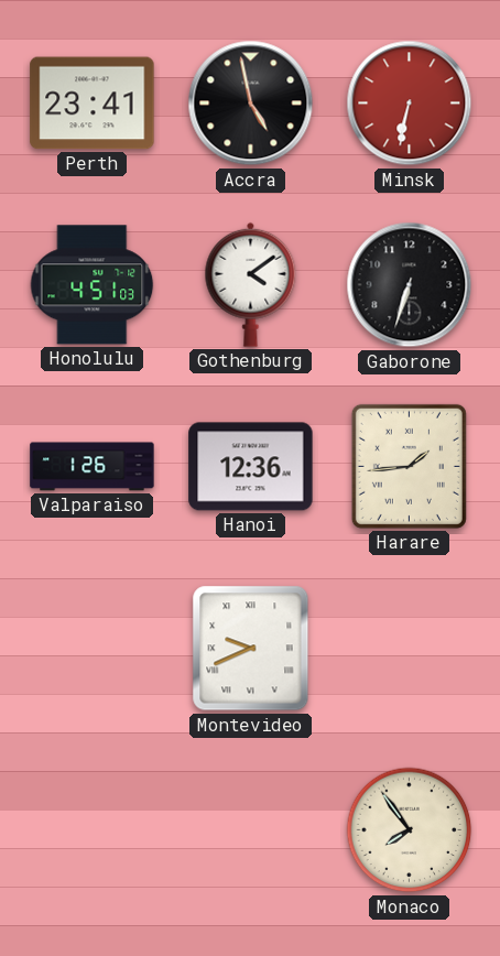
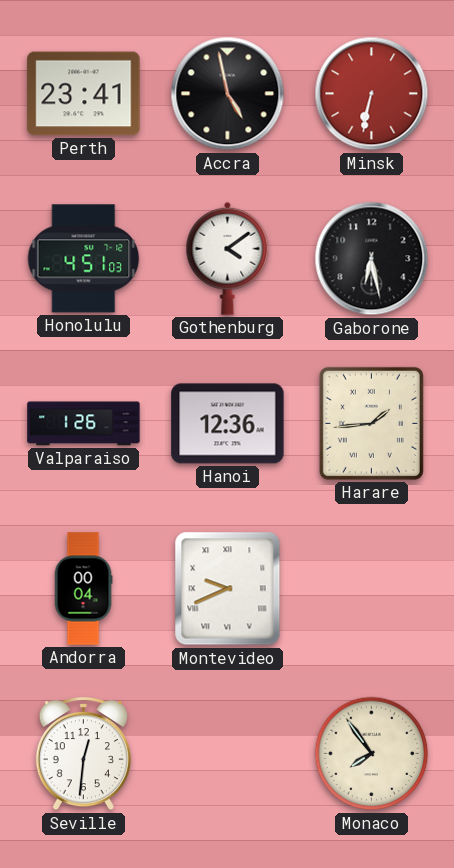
Gaborone: 6:33 -> 6:28
Andorra: none -> 00:04
Seville: none -> 12:31
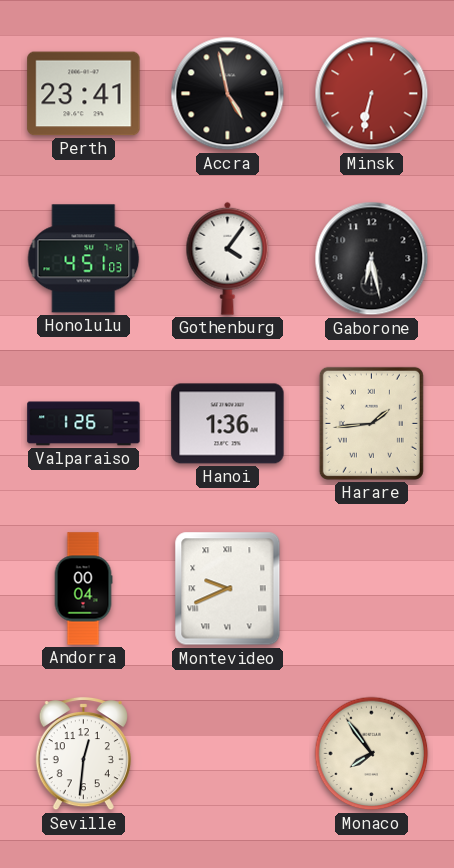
Gothenburg: 4:09 -> 4:06
Hanoi: 12:36 -> 1:36
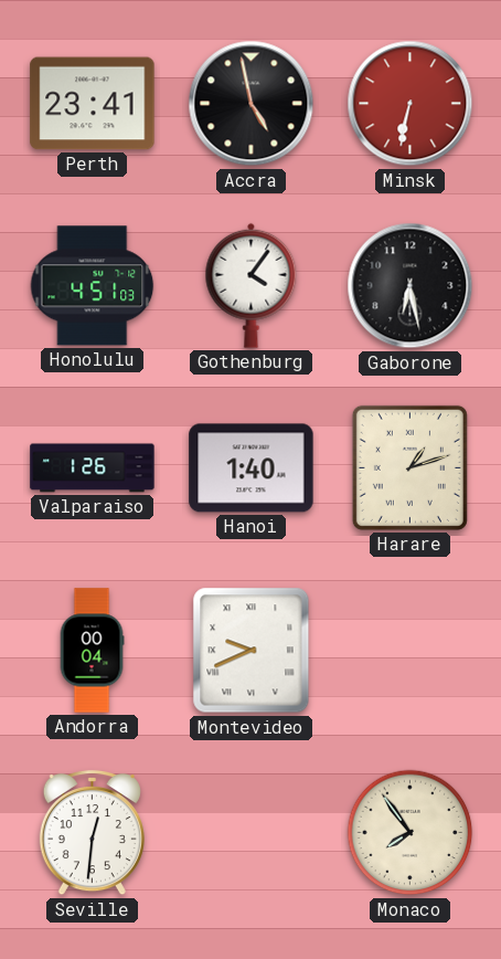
Hanoi: 1:36 -> 1:40
Harare: 1:44 -> 1:12
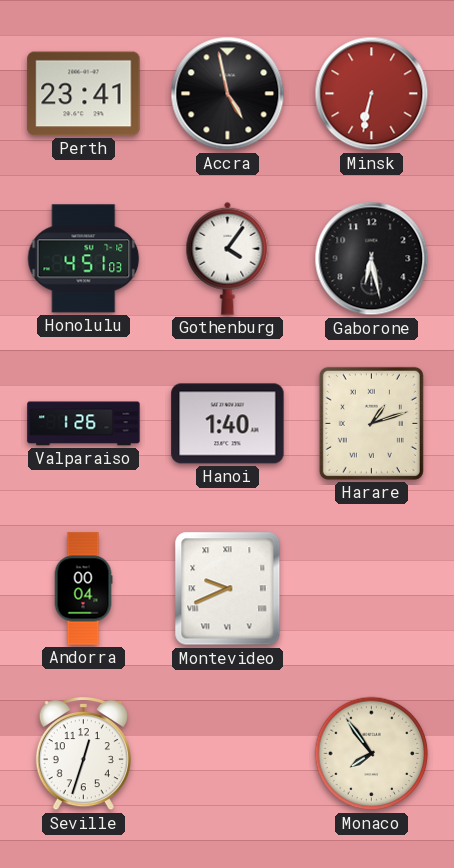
Seville: 12:31 -> 12:33
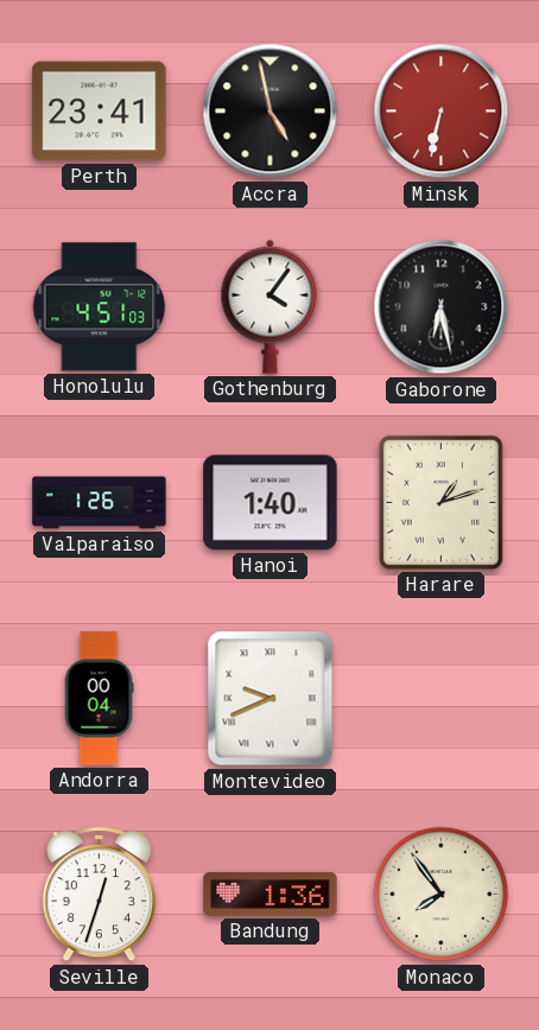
Bandung: none -> 1:36
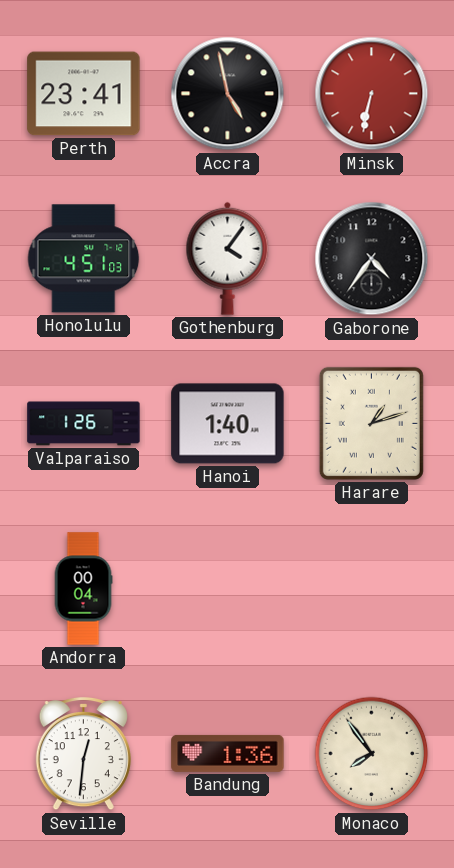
Gaborone: 6:28 -> 4:36
Montevideo: 9:41 -> none
Seville: 12:33 -> 12:31
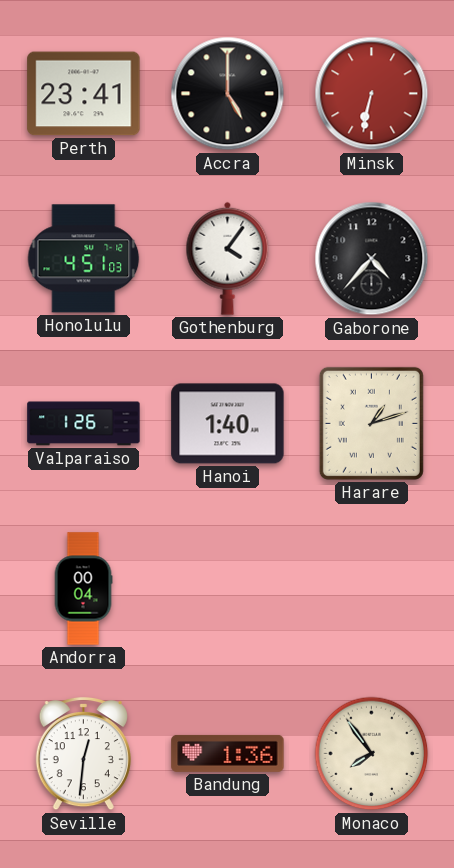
Accra: 4:58 -> 5:00
Gaborone: 4:36 -> 4:37
